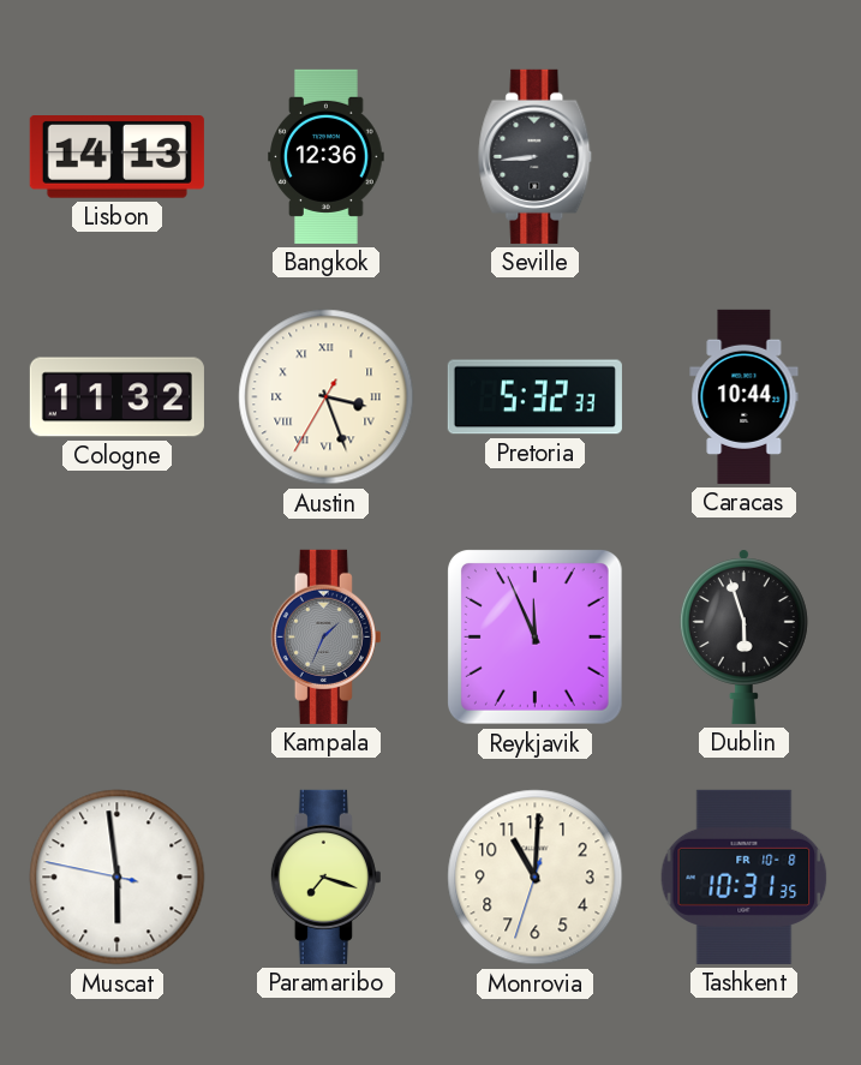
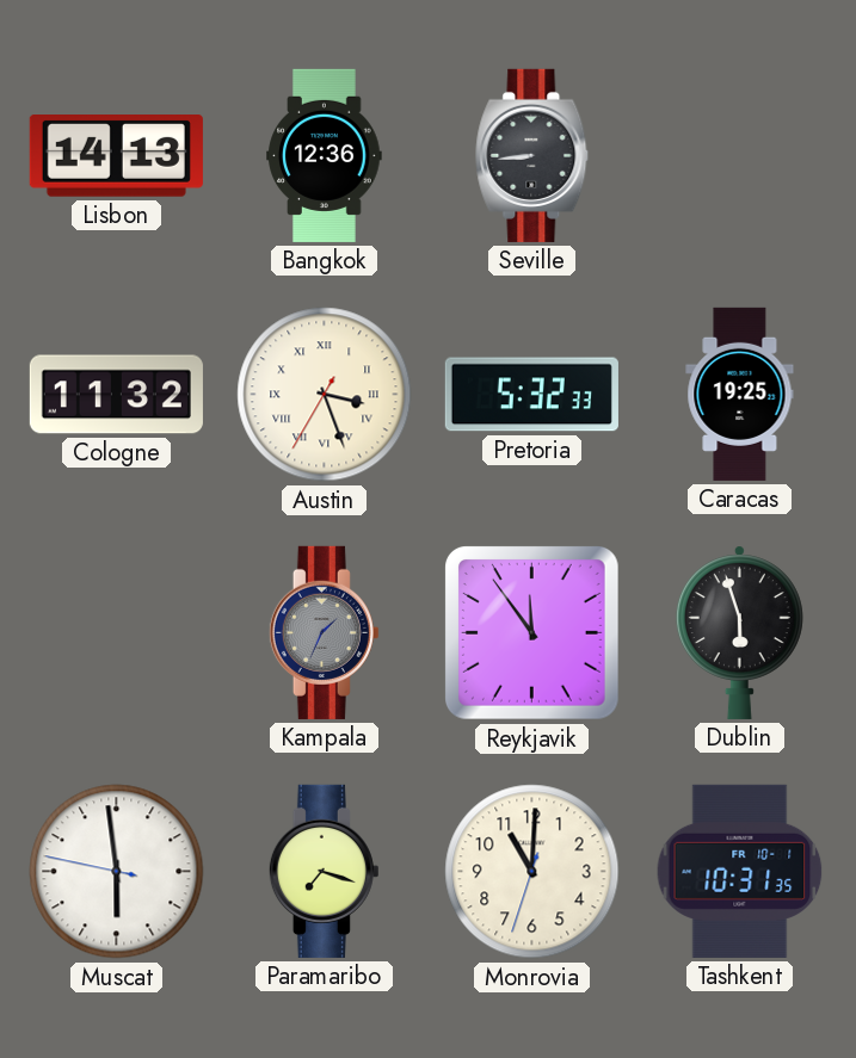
Caracas: 10:44 -> 19:25
Reykjavik: 11:56 -> 11:54
Tashkent date: FR 10-8 -> FR 10-1
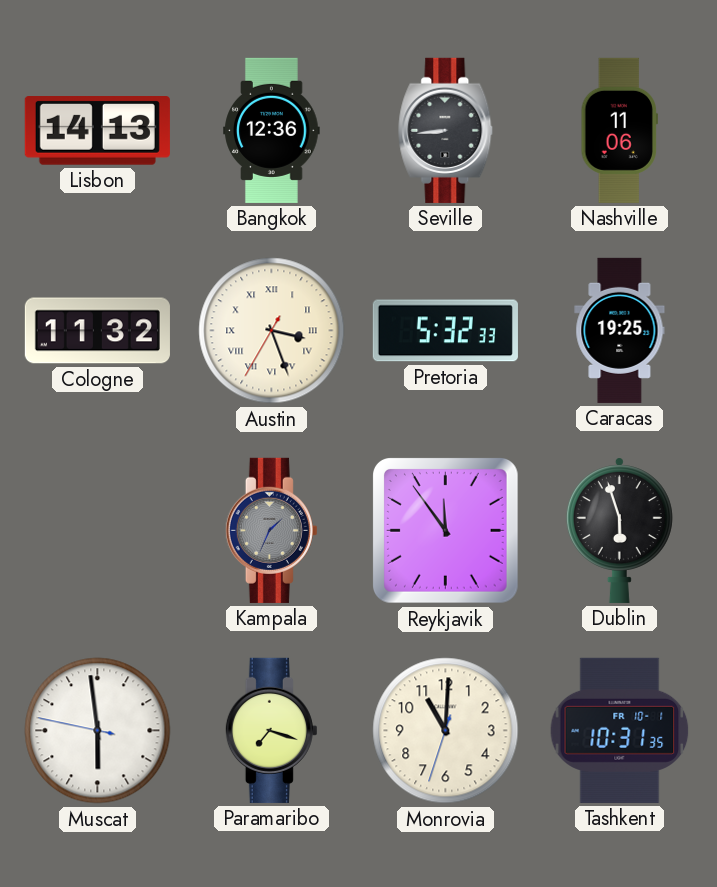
Nashville: none -> 11:06
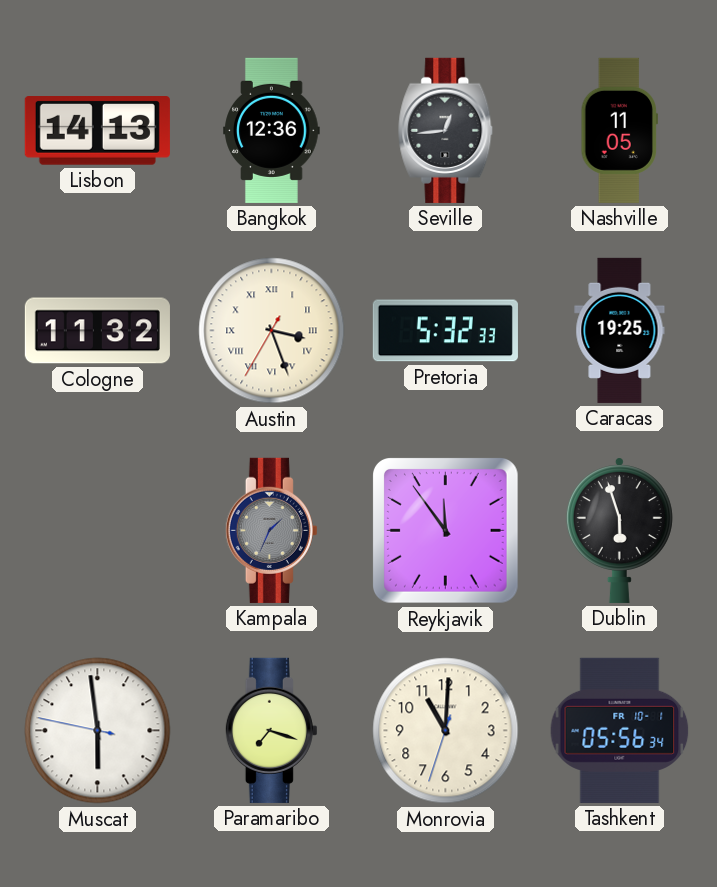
Seville: 8:44 -> 12:44
Nashville: 11:06 -> 11:05
Tashkent: 10:31 -> 05:56
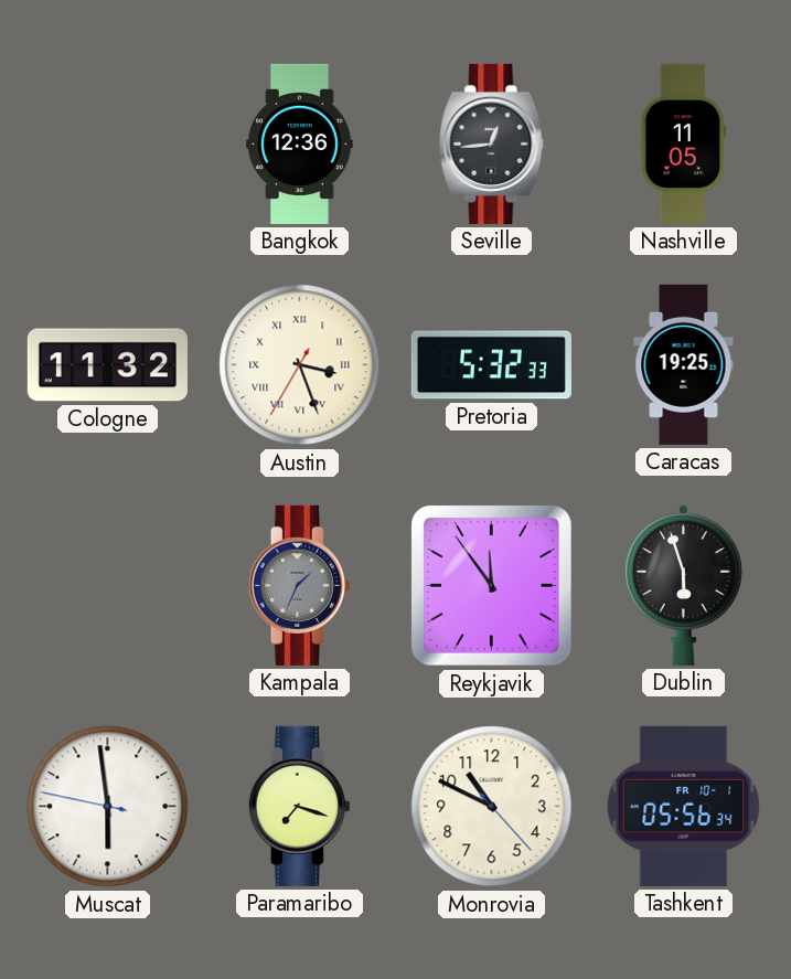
Lisbon: 14:13 -> none
Monrovia: 11:00 -> 10:49
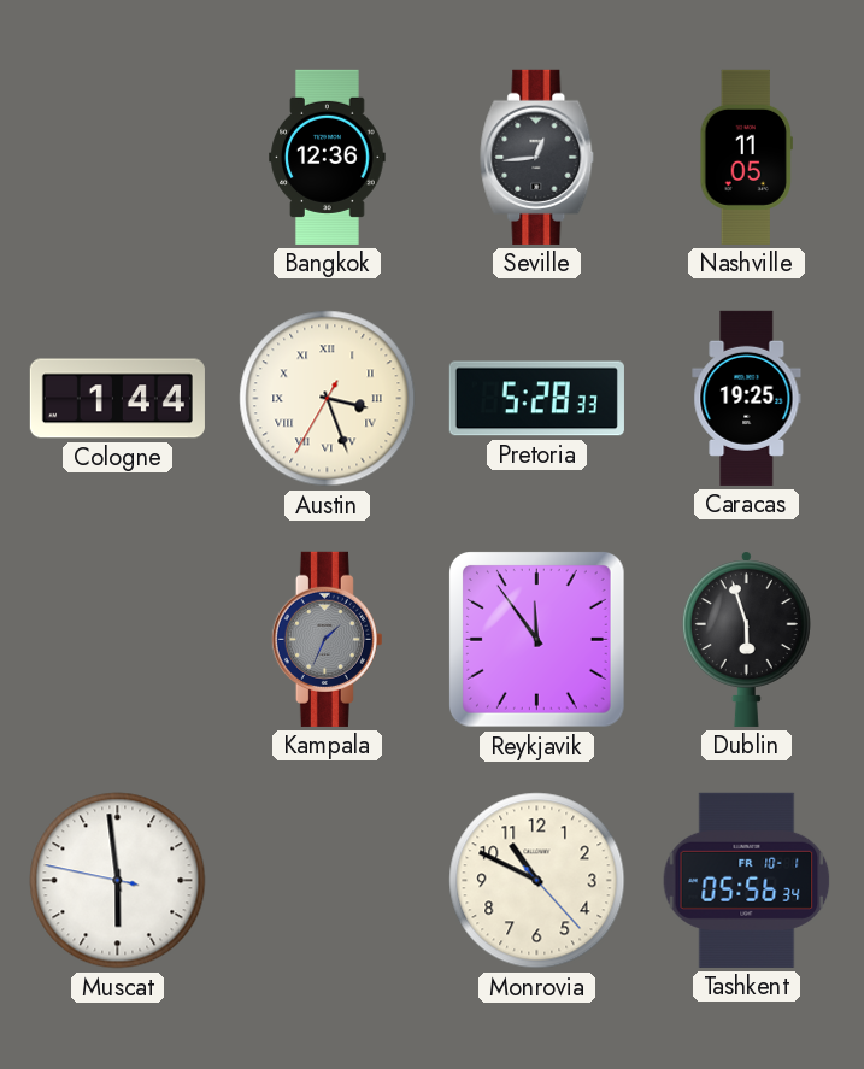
Cologne: 11:32 -> 1:44
Pretoria: 5:32 -> 5:28
Paramaribo: 7:18 -> none
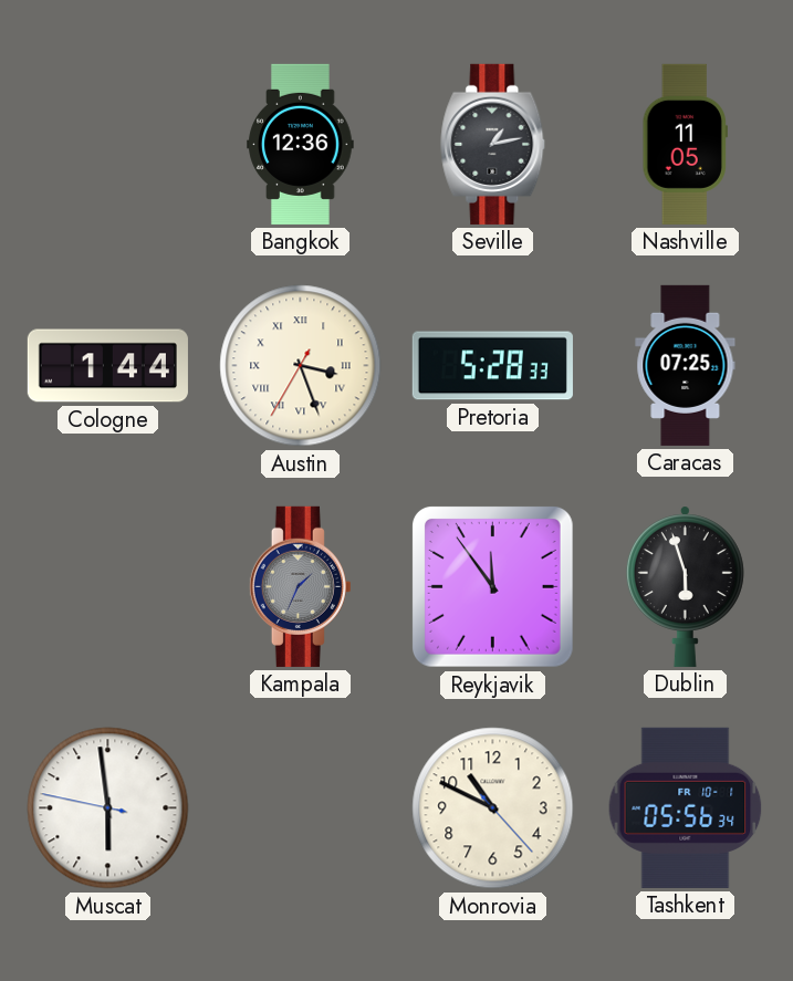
Seville: 12:44 -> 1:13
Caracas: 19:25 -> 07:25
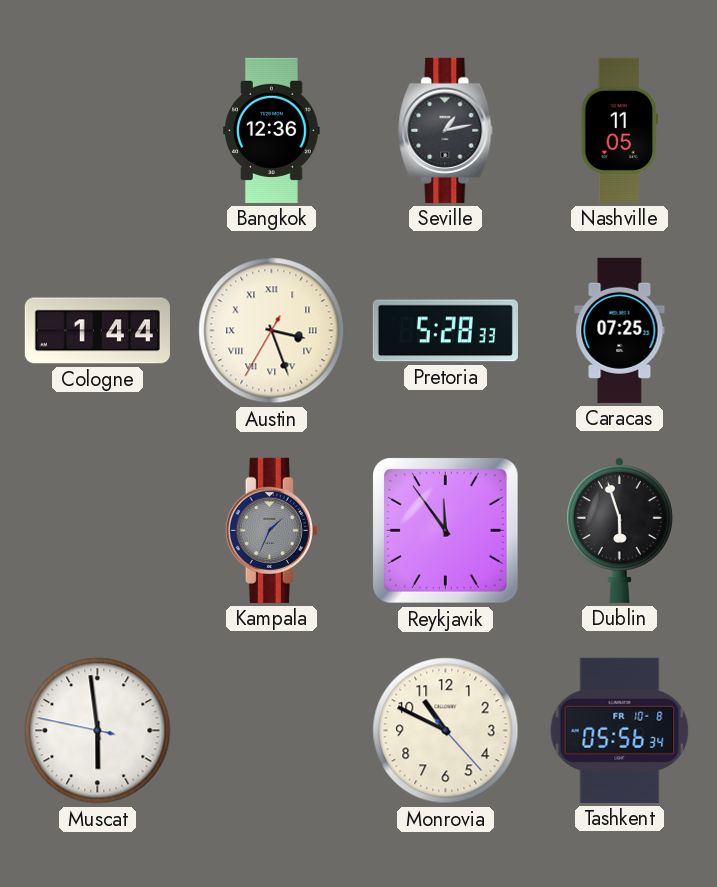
Tashkent date: FR 10-1 -> FR 10-8
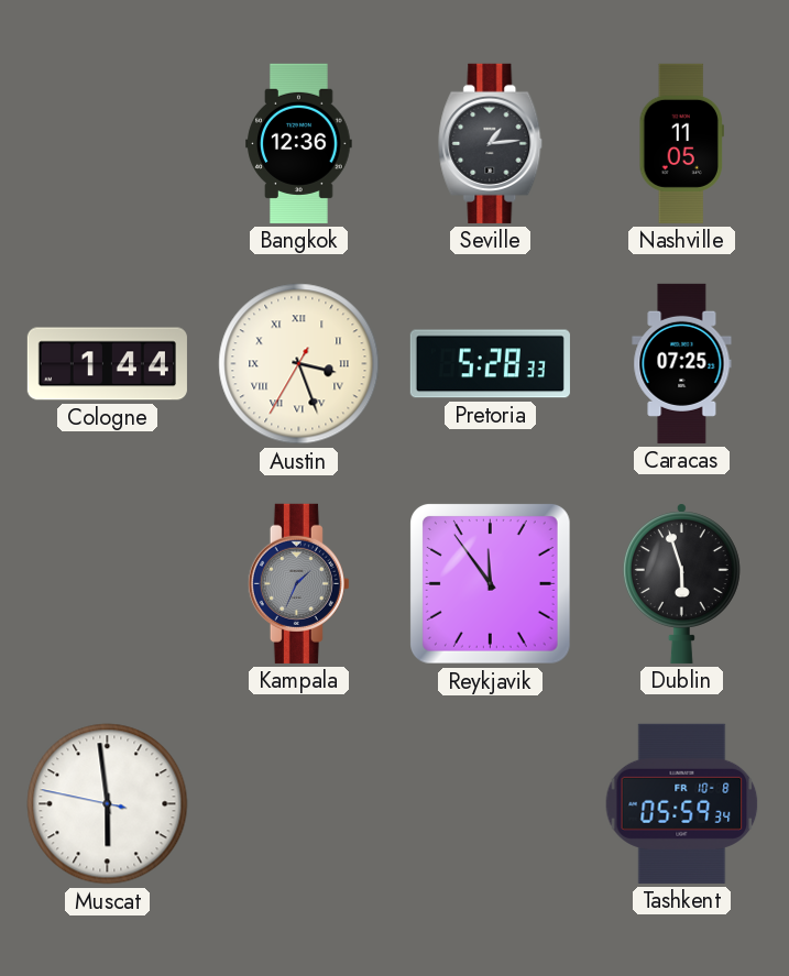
Seville: 1:13 -> 1:14
Monrovia: 10:49 -> none
Tashkent: 05:56 -> 05:59
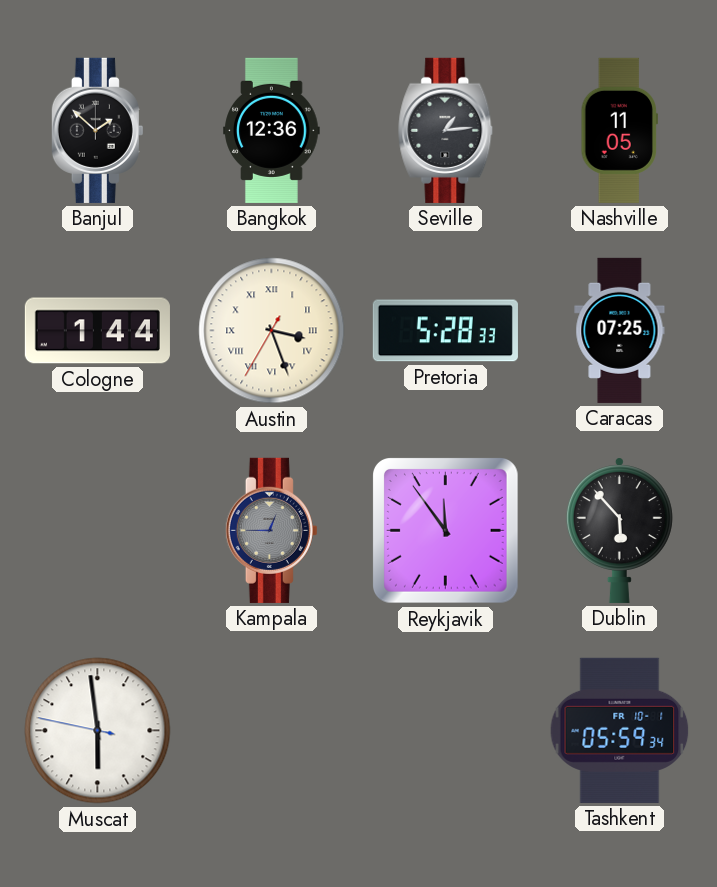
Banjul: none -> 1:52
Kampala: 1:34 -> 12:45
Dublin: 5:57 -> 5:53
Tashkent date: FR 10-8 -> FR 10-1
